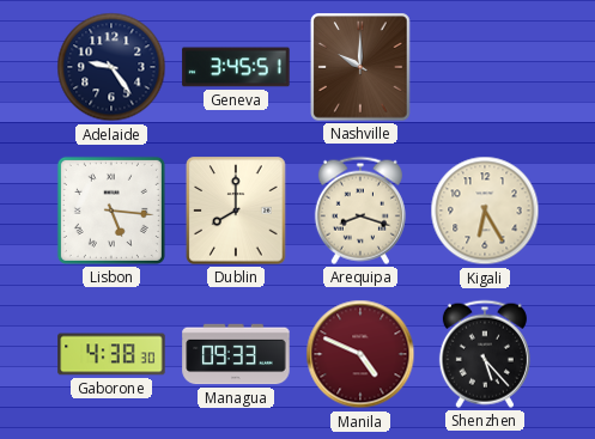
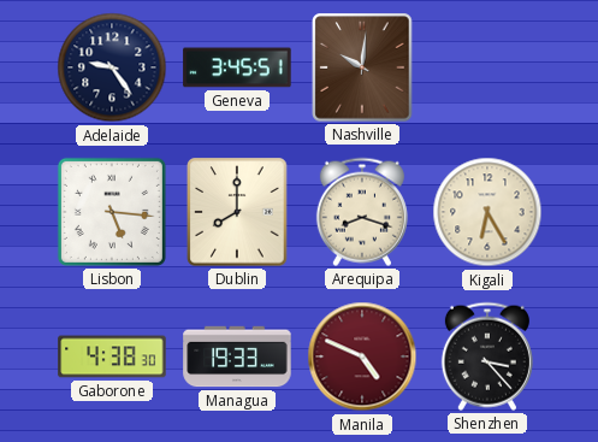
Nashville: 10:00 -> 10:01
Managua: 09:33 -> 19:33
Shenzhen: 5:23 -> 3:23
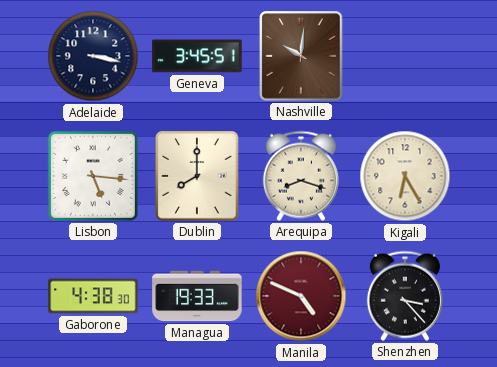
Adelaide: 9:24 -> 3:17
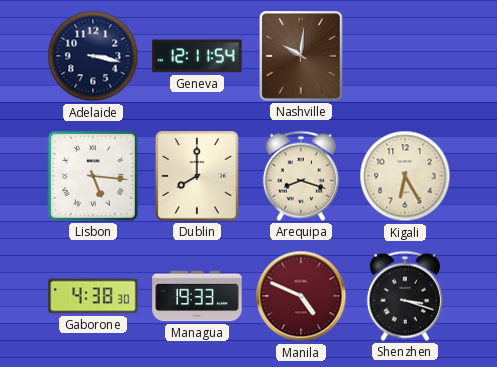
Geneva: 3:45 -> 12:11
Shenzhen: 3:23 -> 3:18
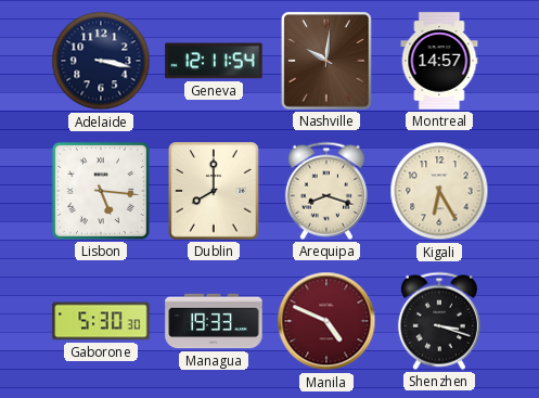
Montreal: none -> 14:57
Gaborone: 4:38 -> 5:30
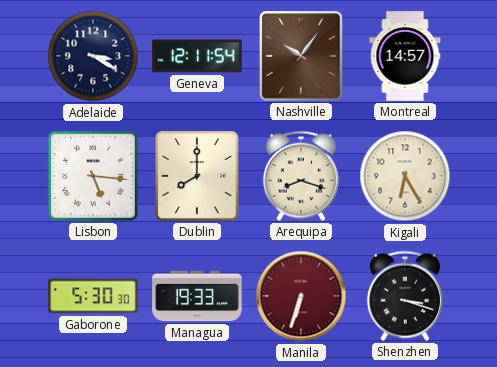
Adelaide: 3:17 -> 3:20
Nashville: 10:01 -> 10:06
Manila: 4:49 -> 6:33
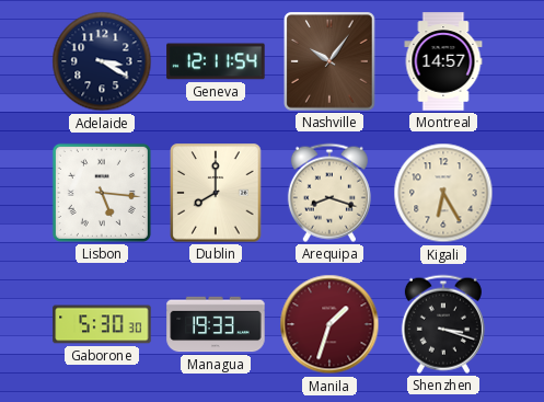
Manila: 6:33 -> 1:33
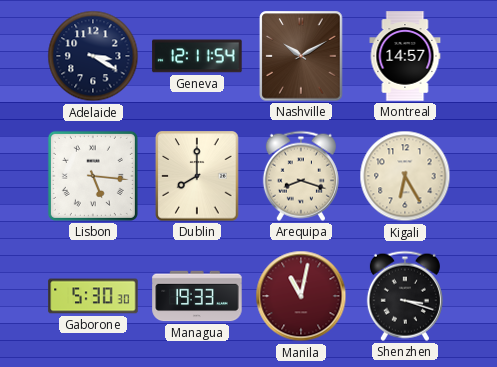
Nashville: 10:06 -> 10:10
Manila: 1:33 -> 11:02
